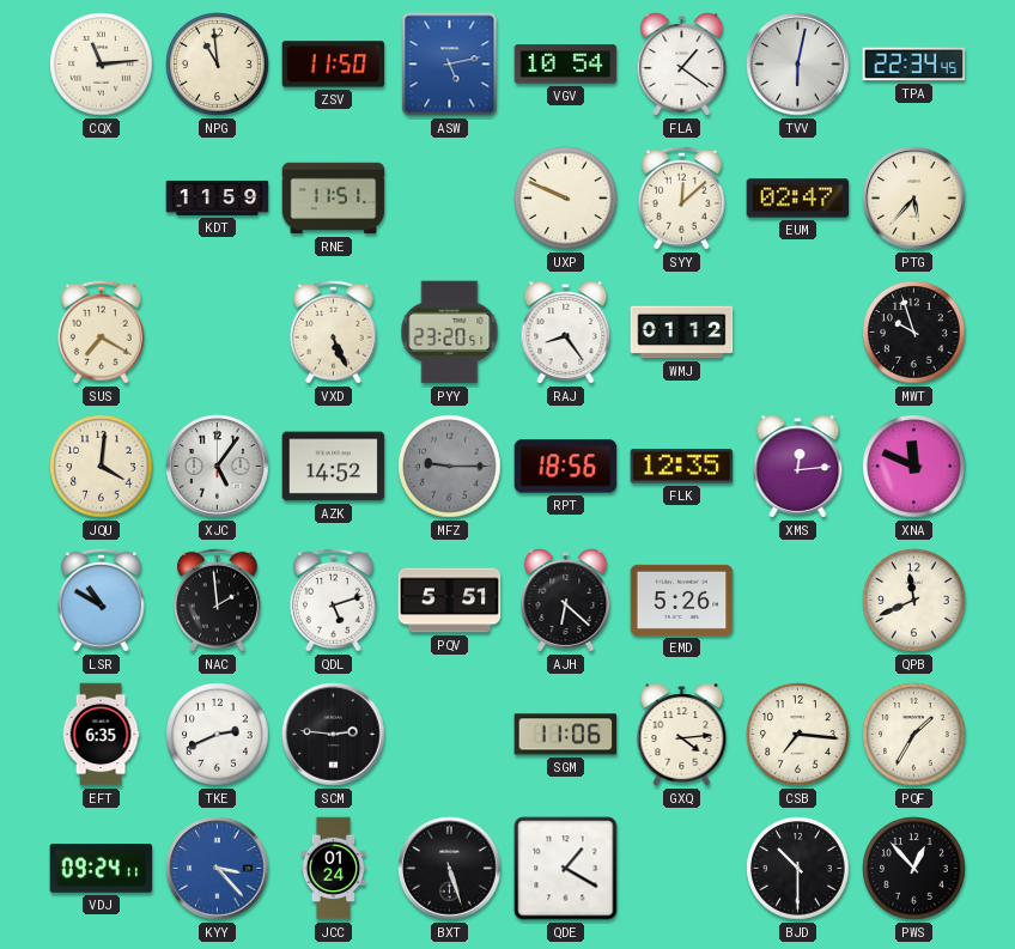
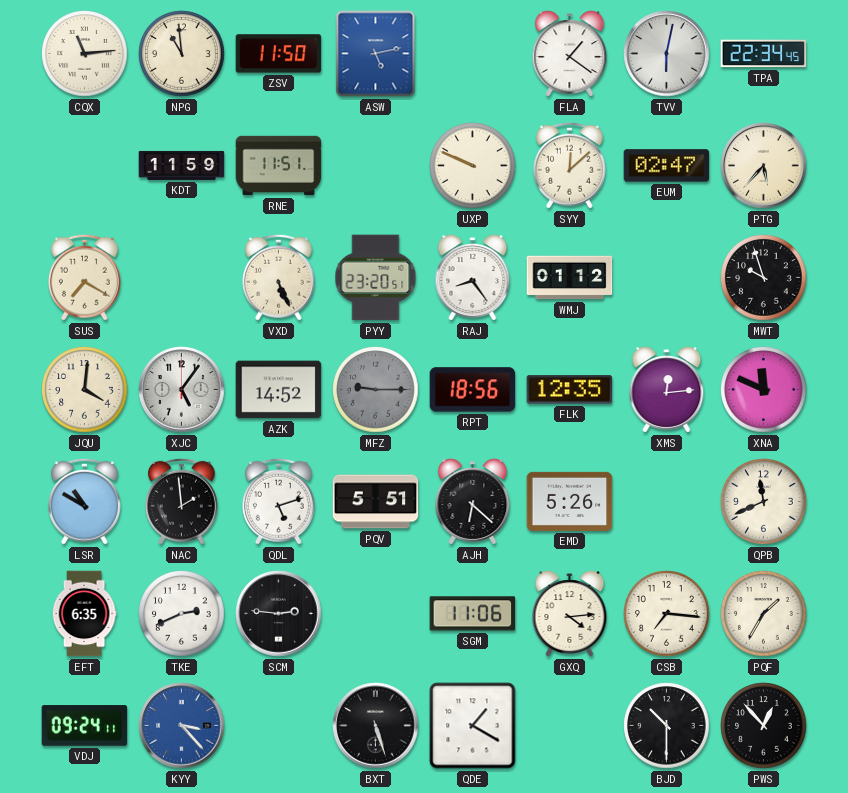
VGV: 10:54 -> none
JCC: 01:24 -> none
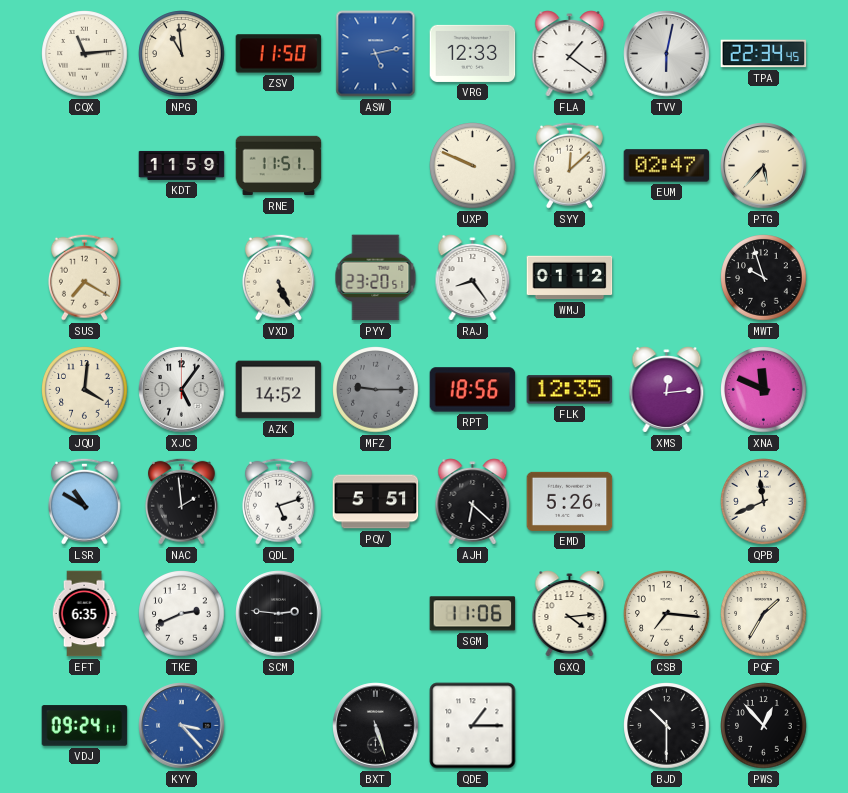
VRG: none -> 12:33
QDE: 1:20 -> 1:15
